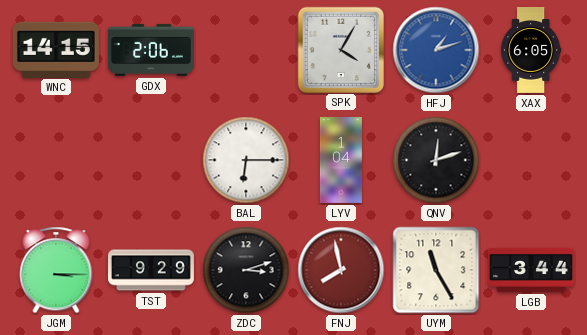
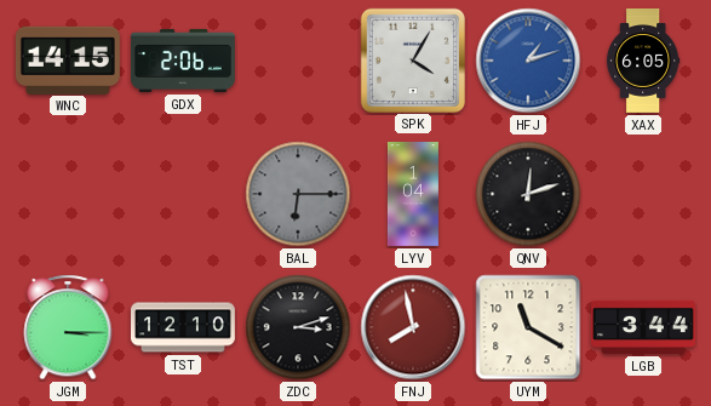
BAL dial: white -> grey
TST: 9:29 -> 12:10
UYM: 11:25 -> 11:20
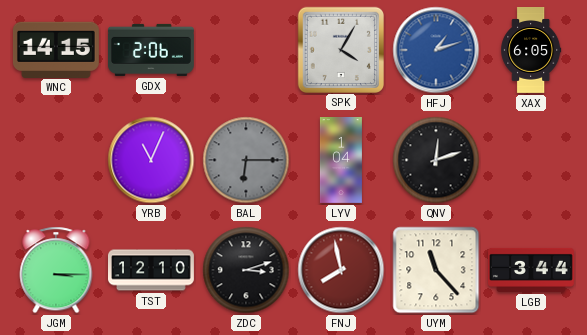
YRB: none -> 11:04
UYM: 11:20 -> 11:23
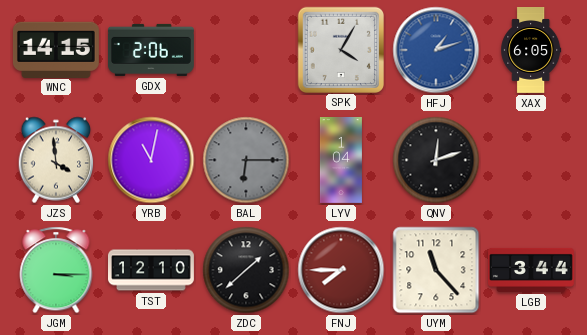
JZS: none -> 3:59
YRB: 11:04 -> 11:02
ZDC: 3:12 -> 1:38
FNJ: 7:58 -> 7:45
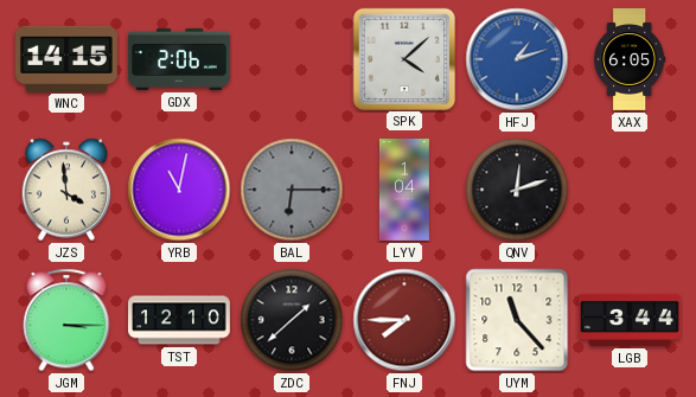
SPK: 4:05 -> 4:08
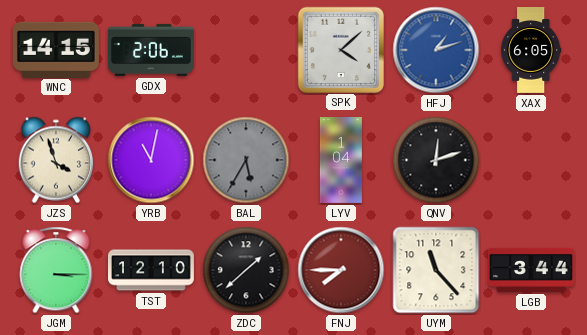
JZS: 3:59 -> 3:57
BAL: 6:15 -> 5:35
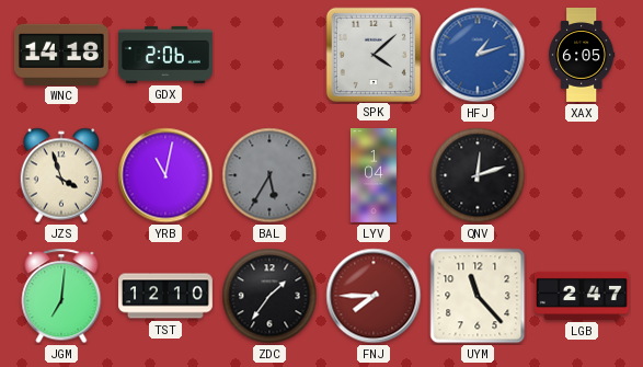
WNC: 14:15 -> 14:18
JGM: 3:15 -> 7:01
ZDC: 1:38 -> 1:36
LGB: 3:44 -> 2:47
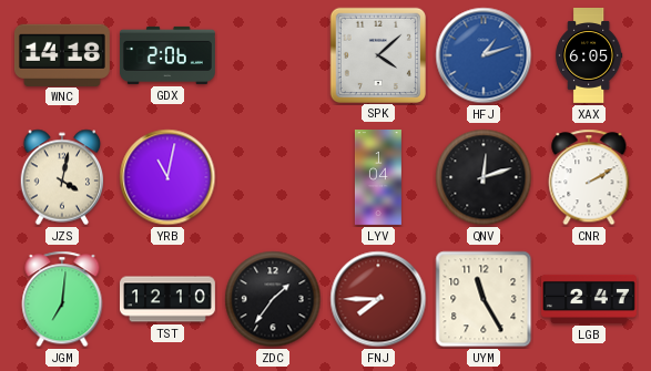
JZS: 3:57 -> 4:02
BAL: 5:35 -> none
CNR: none -> 2:10
UYM: 11:23 -> 11:25
